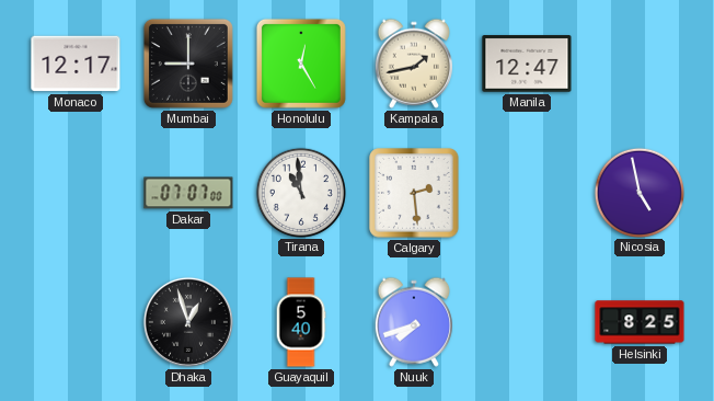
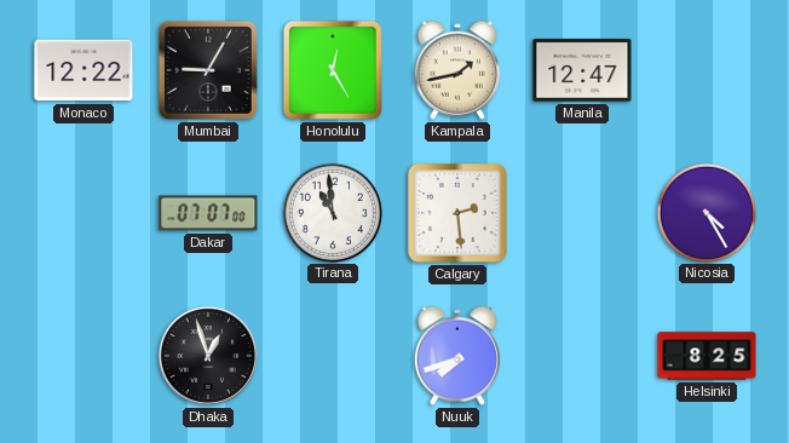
Monaco: 12:17 -> 12:22
Mumbai: 9:00 -> 9:05
Nicosia: 4:58 -> 4:25
Guayaquil: 5:40 -> none
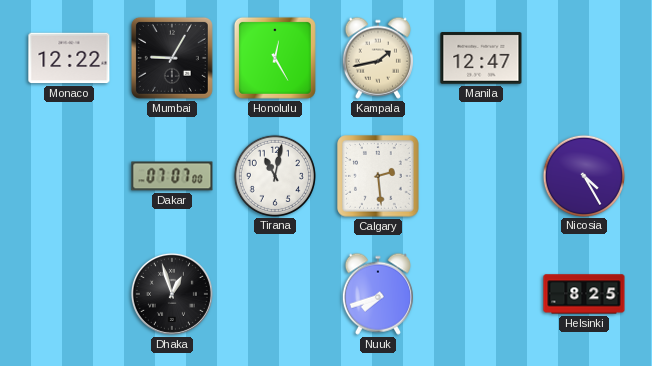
Tirana: 10:59 -> 11:02
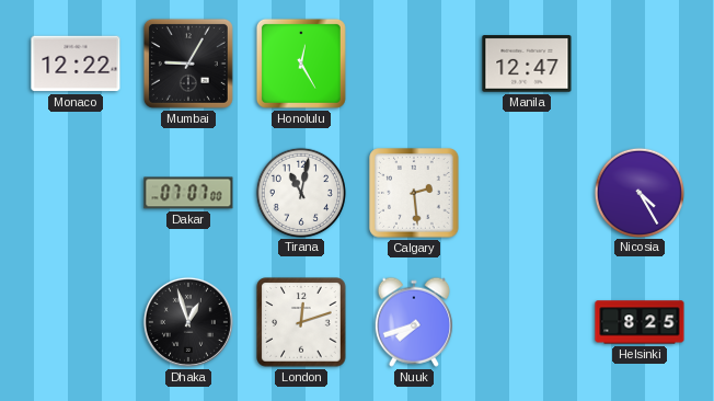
Kampala: 1:43 -> none
London: none -> 12:12
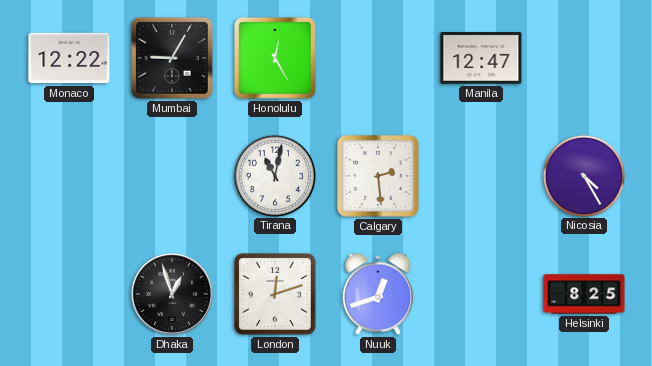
Dakar: 07:07 -> none
Nuuk: 7:42 -> 12:42
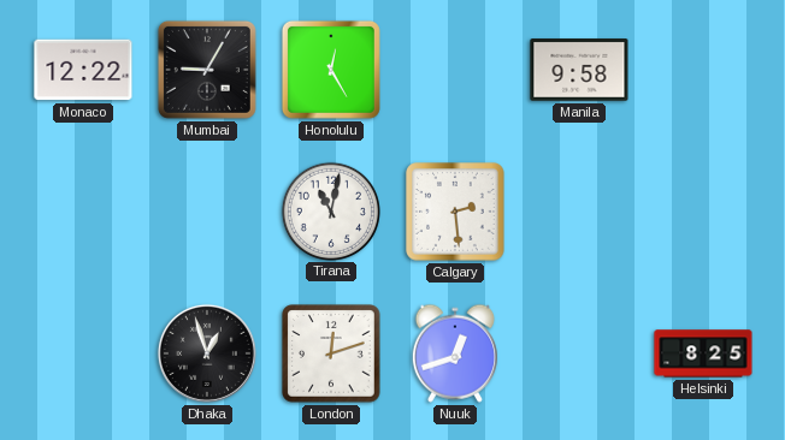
Manila: 12:47 -> 9:58
Nicosia: 4:25 -> none
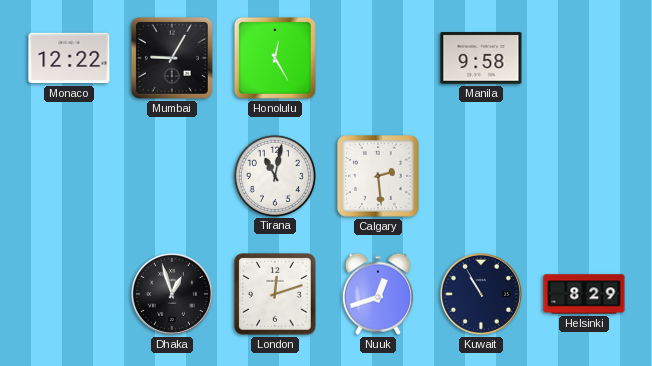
Kuwait: none -> 10:55
Helsinki: 8:25 -> 8:29
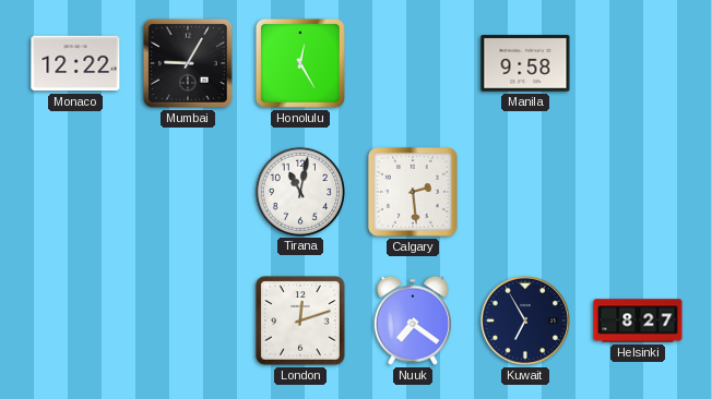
Dhaka: 12:57 -> none
Nuuk: 12:42 -> 7:21
Kuwait: 10:55 -> 6:55
Helsinki: 8:29 -> 8:27
